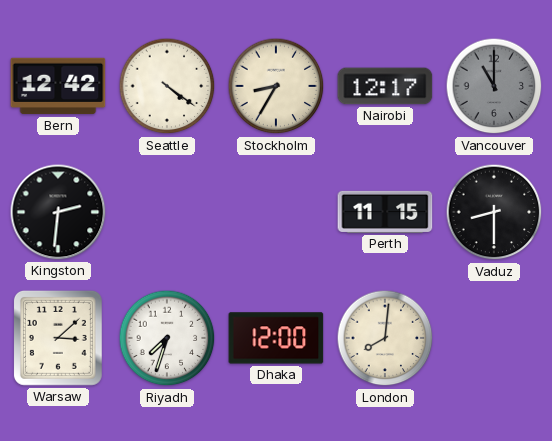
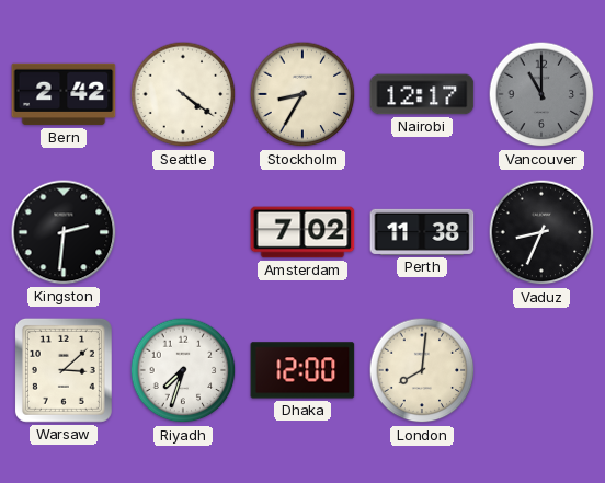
Bern: 12:42 -> 2:42
Amsterdam: none -> 7:02
Perth: 11:15 -> 11:38
Vaduz: 8:30 -> 8:34
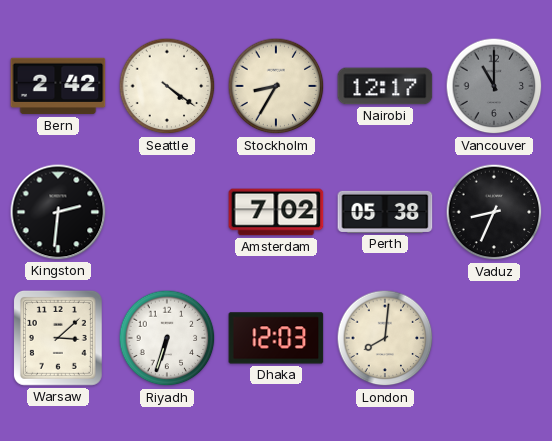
Perth: 11:38 -> 05:38
Riyadh: 7:33 -> 6:33
Dhaka: 12:00 -> 12:03
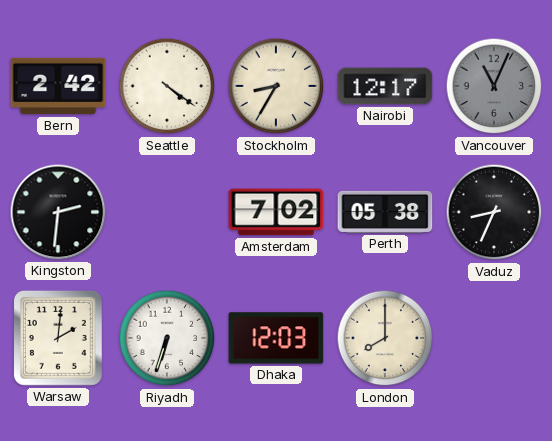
Vancouver: 11:00 -> 11:04
Warsaw: 3:08 -> 2:01
London: 8:01 -> 8:00
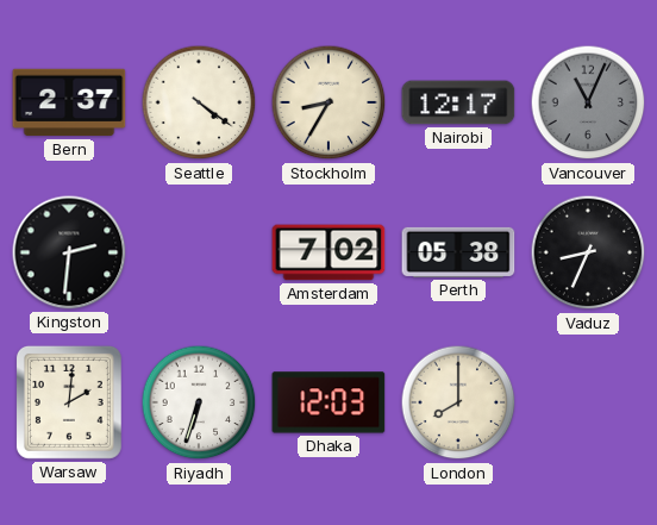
Bern: 2:42 -> 2:37
